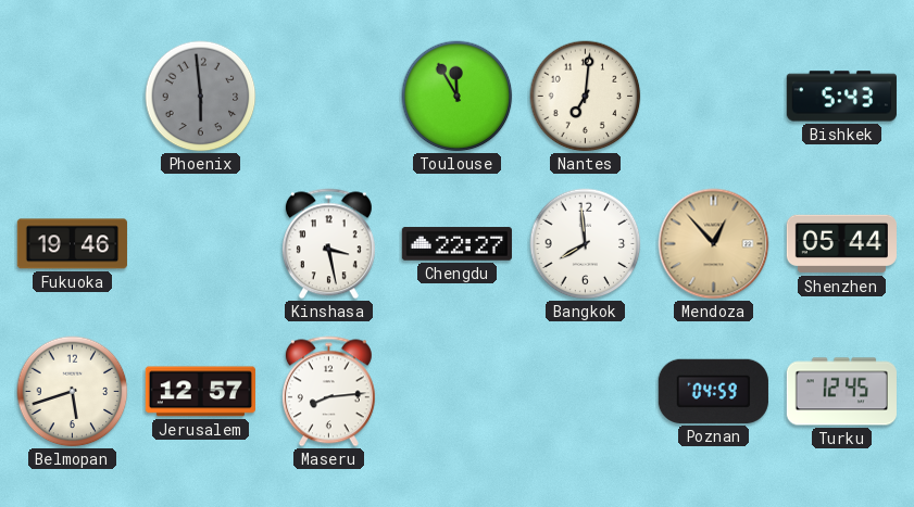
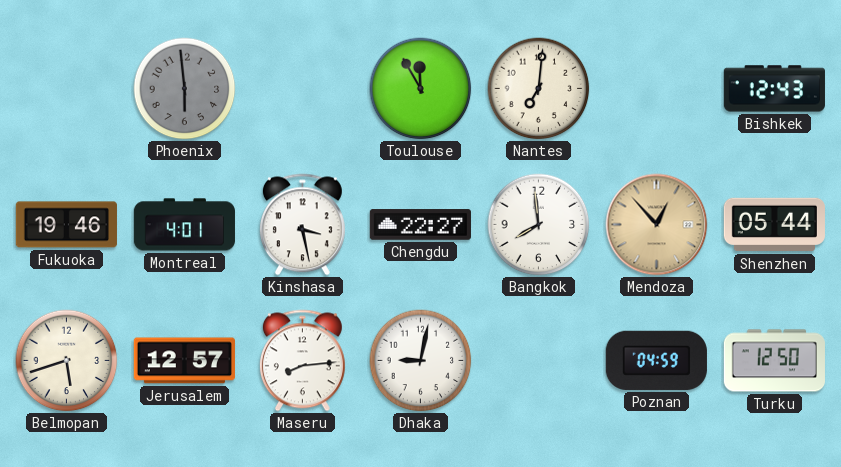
Bishkek: 5:43 -> 12:43
Montreal: none -> 4:01
Dhaka: none -> 9:02
Turku: 12:45 -> 12:50
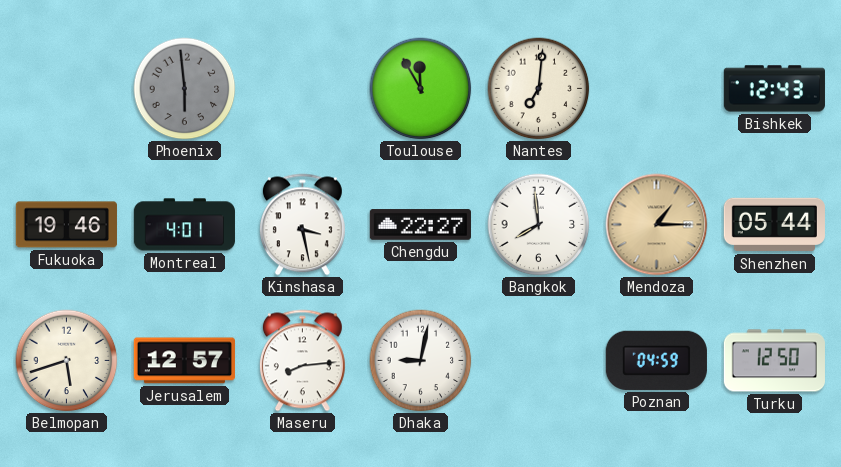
Mendoza: 12:53 -> 1:15
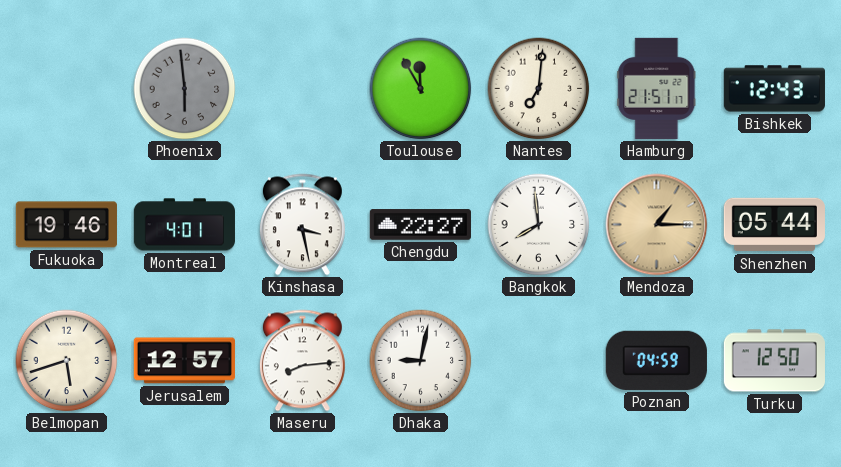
Hamburg: none -> 21:51
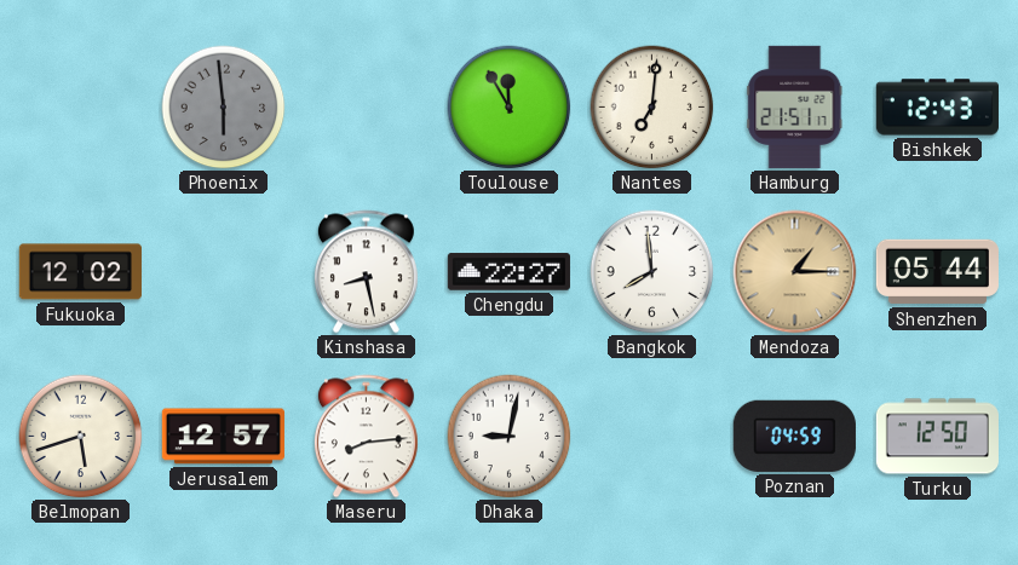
Fukuoka: 19:46 -> 12:02
Montreal: 4:01 -> none
Kinshasa: 3:28 -> 8:28
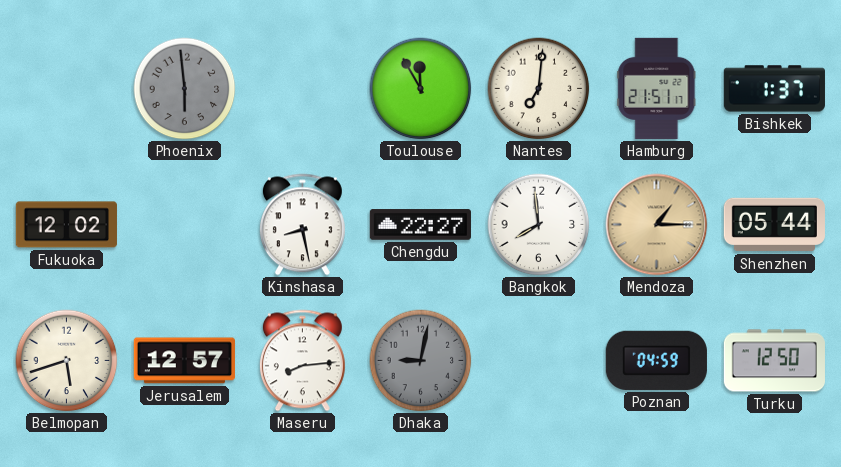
Bishkek: 12:43 -> 1:37
Dhaka dial: white -> grey
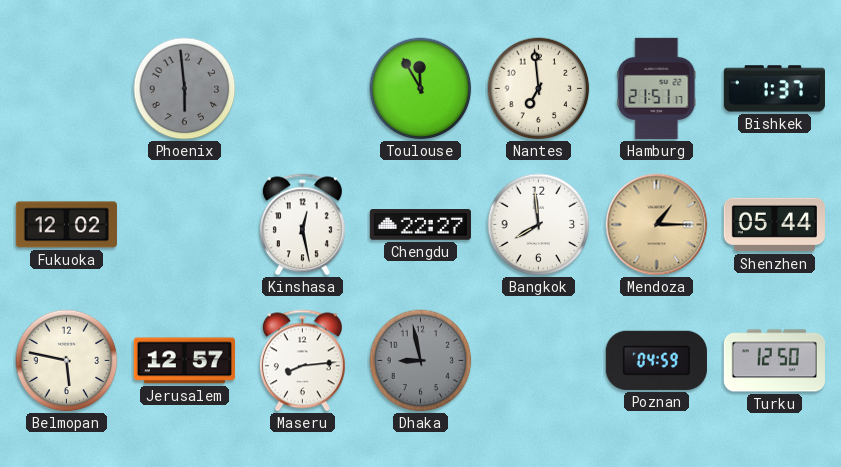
Nantes: 7:01 -> 6:59
Kinshasa: 8:28 -> 12:28
Belmopan: 5:42 -> 5:47
Dhaka: 9:02 -> 8:58
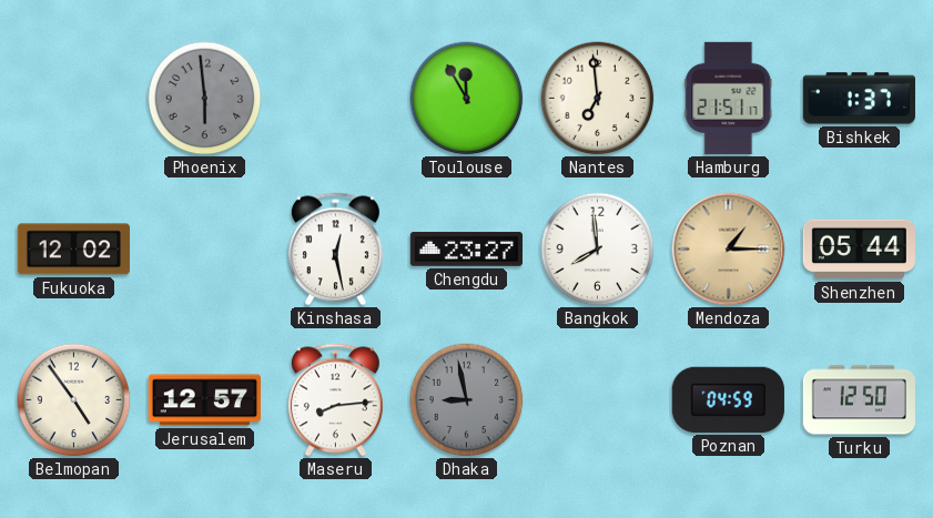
Chengdu: 22:27 -> 23:27
Belmopan: 5:47 -> 4:54
